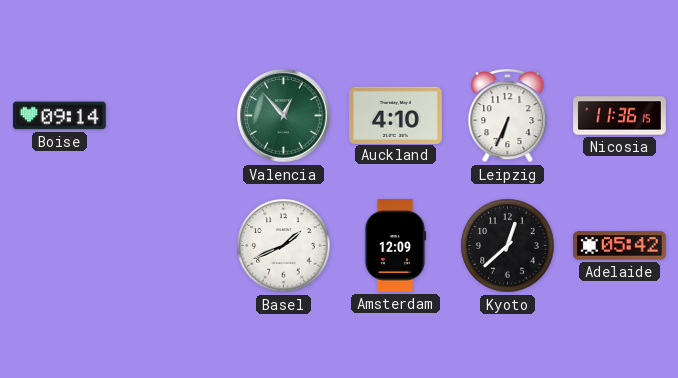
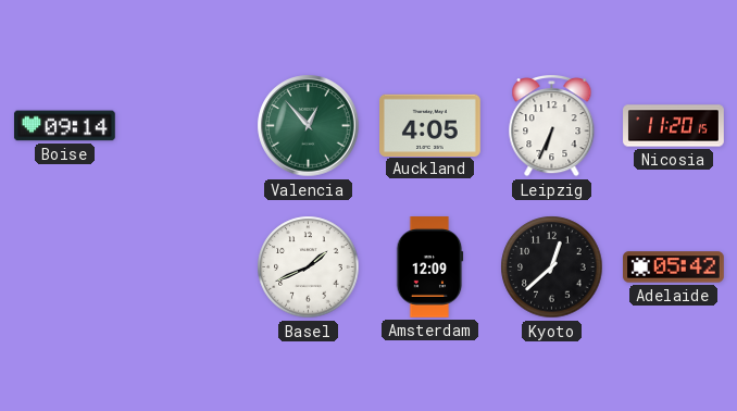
Auckland: 4:10 -> 4:05
Nicosia: 11:36 -> 11:20
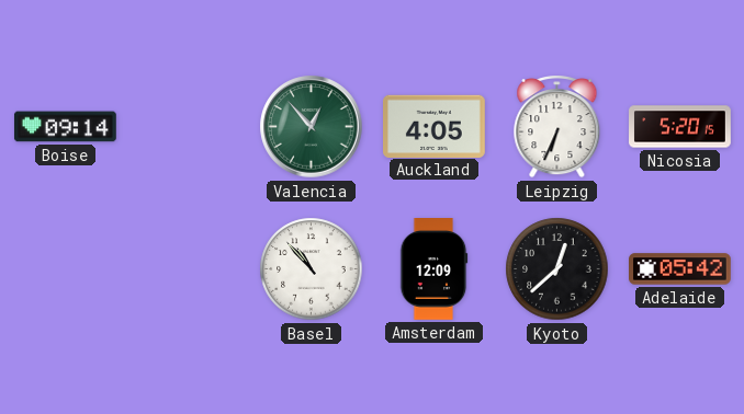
Nicosia: 11:20 -> 5:20
Basel: 1:41 -> 10:53
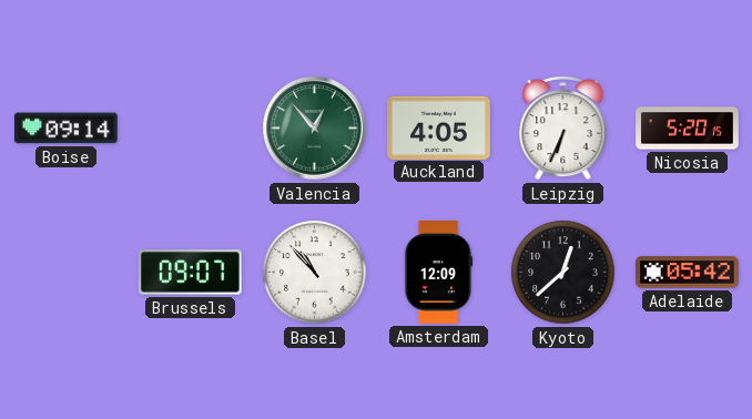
Brussels: none -> 09:07
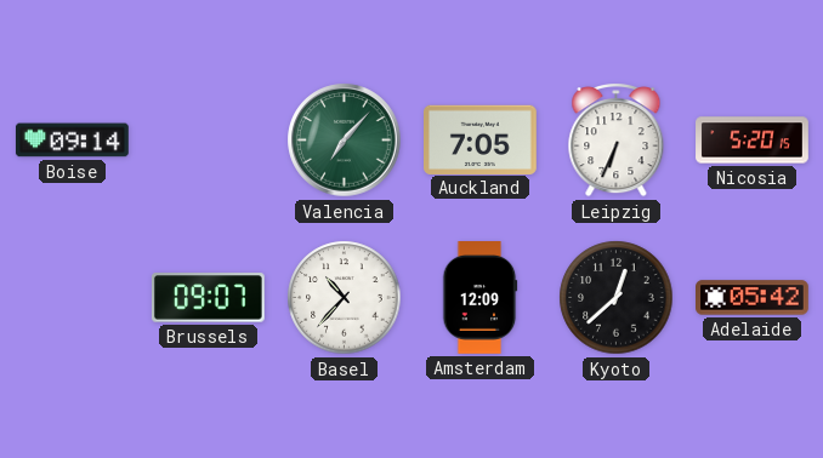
Valencia: 12:53 -> 7:07
Auckland: 4:05 -> 7:05
Basel: 10:53 -> 10:37
